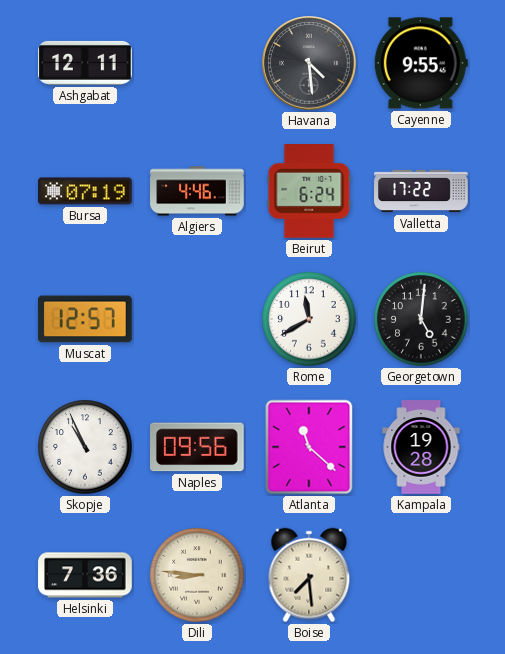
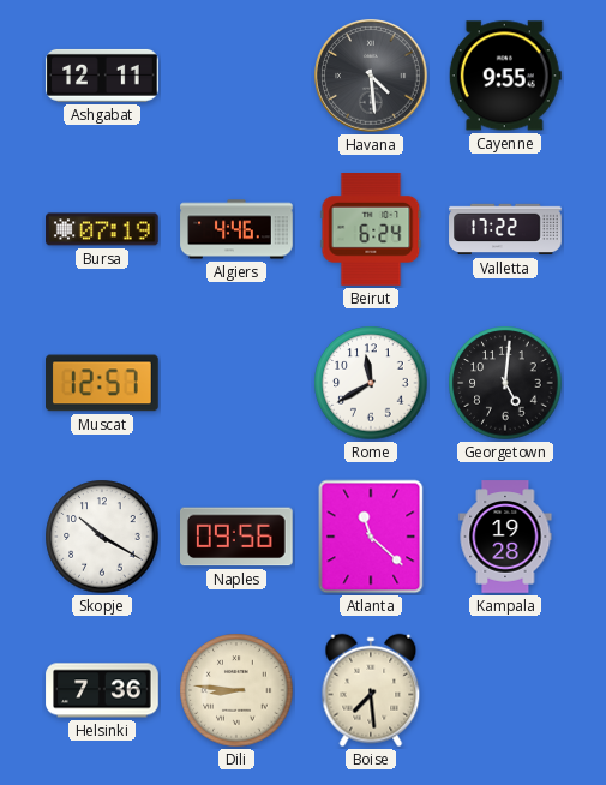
Skopje: 10:56 -> 10:20
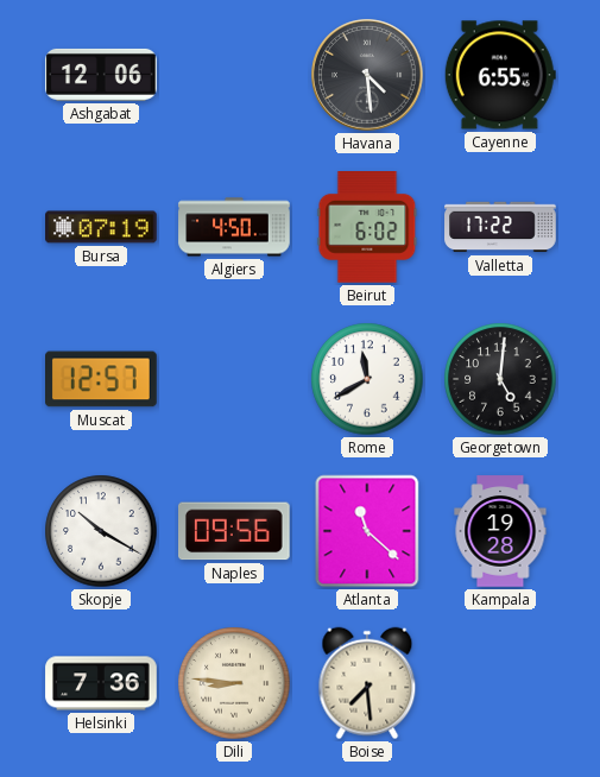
Ashgabat: 12:11 -> 12:06
Cayenne: 9:55 -> 6:55
Algiers: 4:46 -> 4:50
Beirut: 6:24 -> 6:02
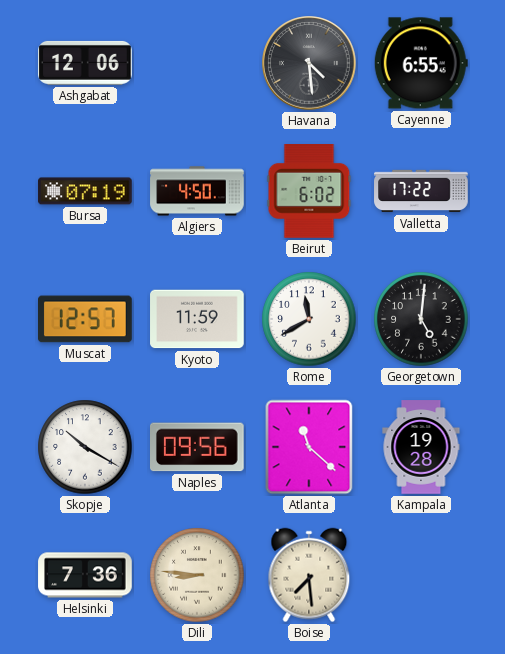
Kyoto: none -> 11:59
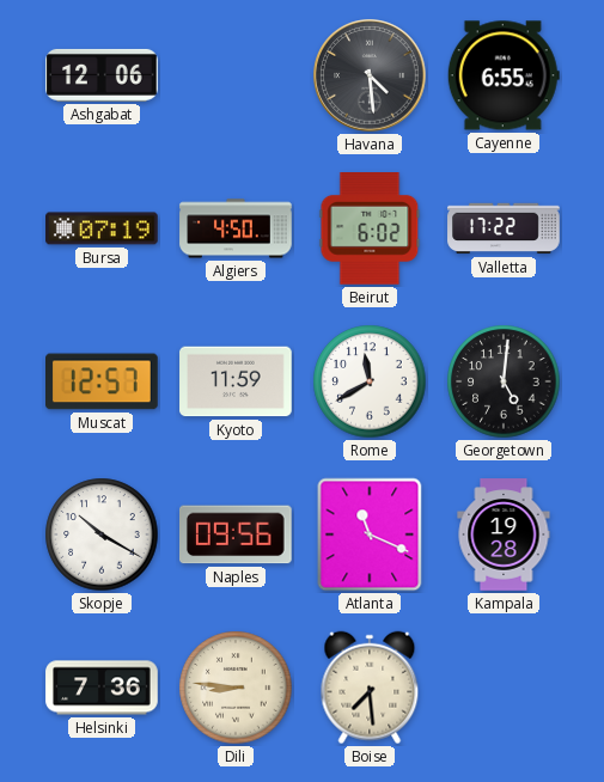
Atlanta: 11:22 -> 11:19
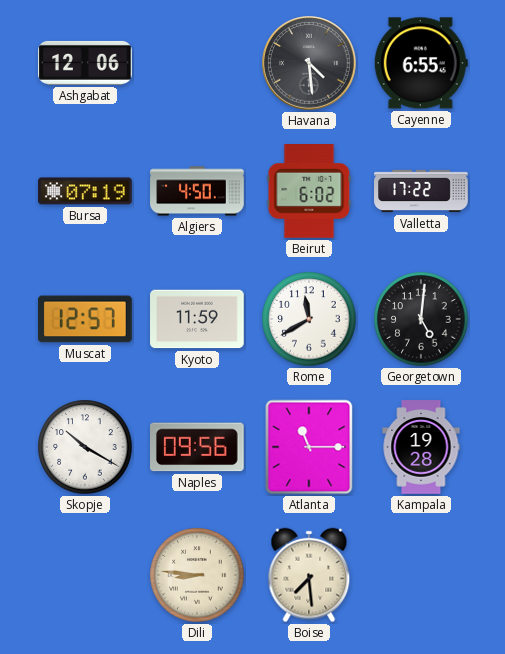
Atlanta: 11:19 -> 11:15
Helsinki: 7:36 -> none
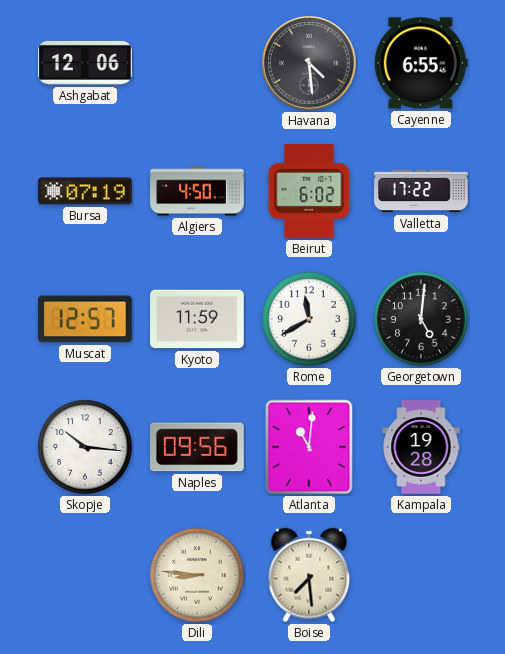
Skopje: 10:20 -> 10:16
Atlanta: 11:15 -> 11:01
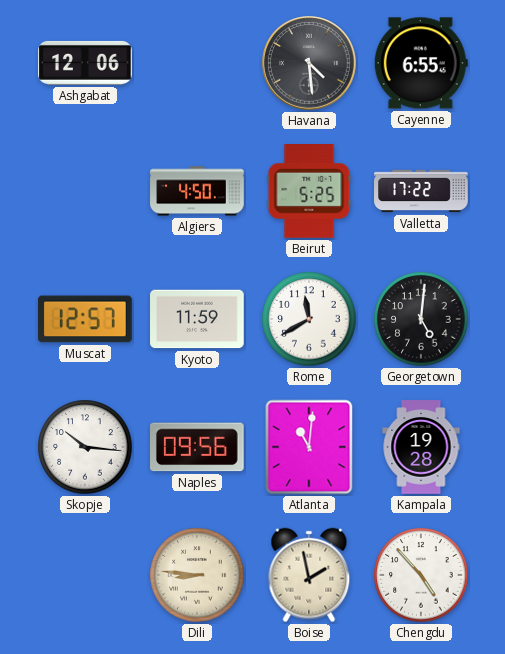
Bursa: 07:19 -> none
Beirut: 6:02 -> 5:25
Boise: 7:29 -> 1:58
Chengdu: none -> 4:53
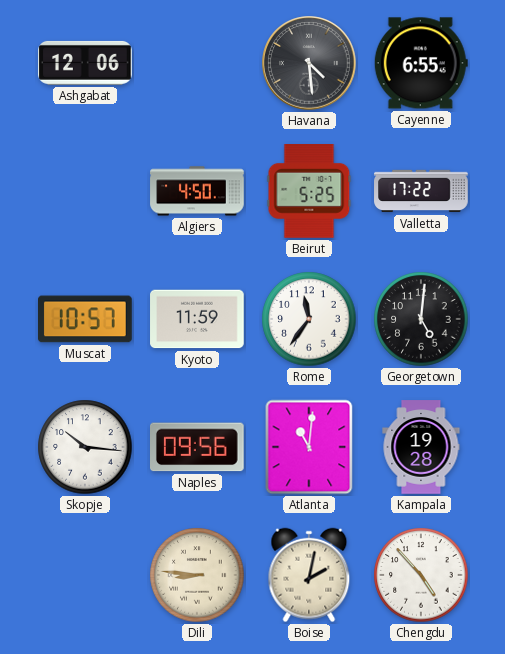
Muscat: 12:57 -> 10:57
Rome: 11:40 -> 11:36
Boise: 1:58 -> 2:02
